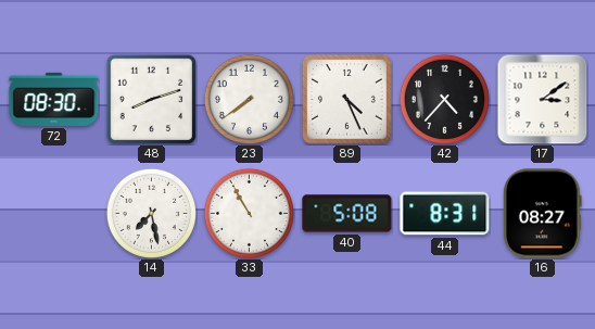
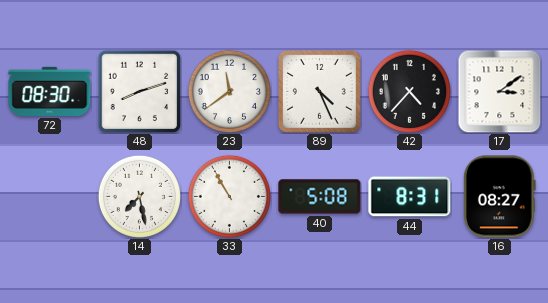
23: 7:39 -> 11:39
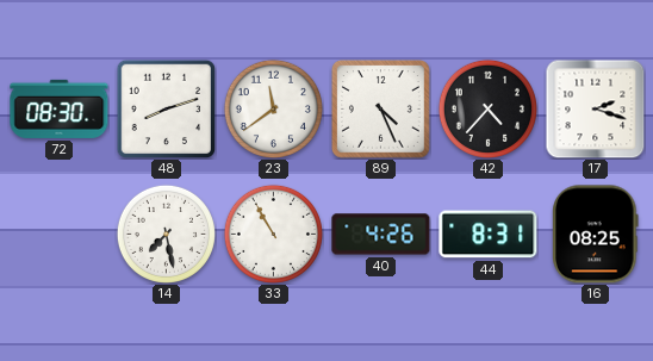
17: 3:09 -> 2:18
40: 5:08 -> 4:26
16: 08:27 -> 08:25
